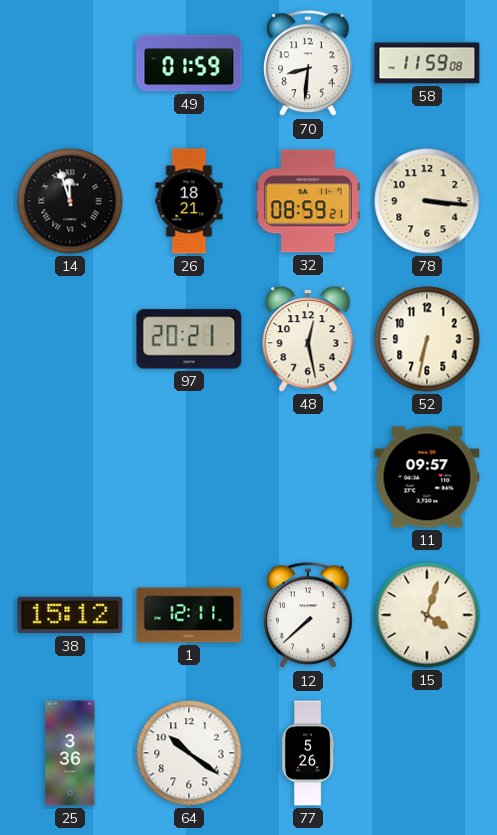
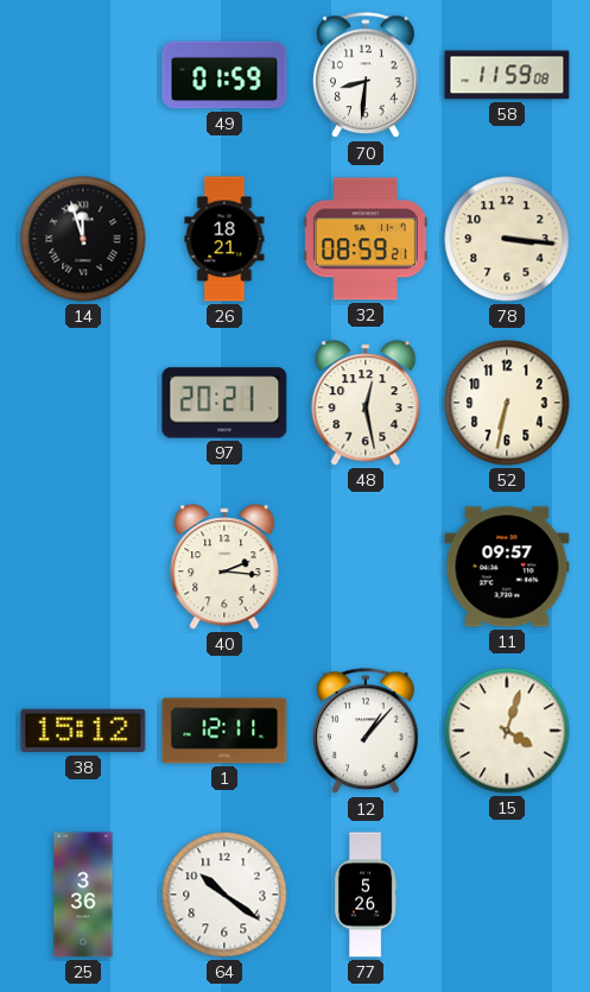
40: none -> 2:16
12: 7:38 -> 1:07
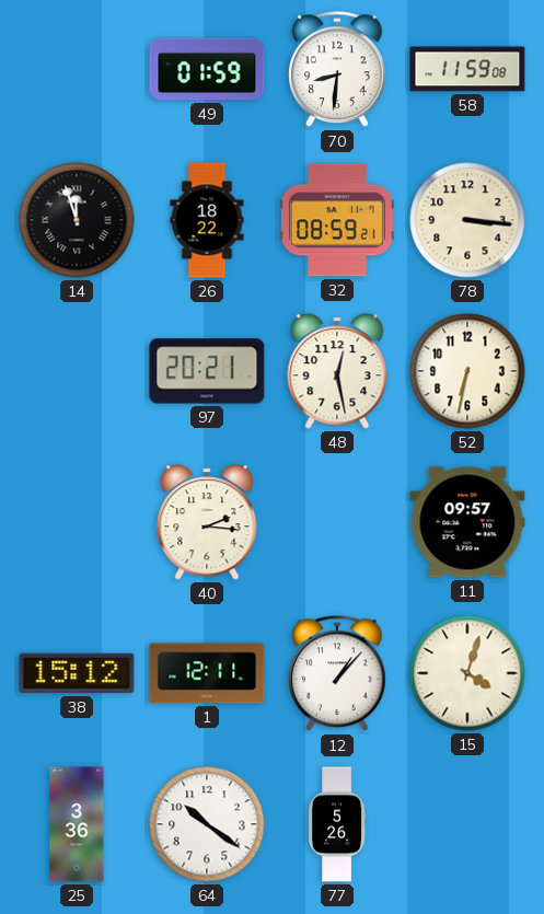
26: 18:21 -> 18:22
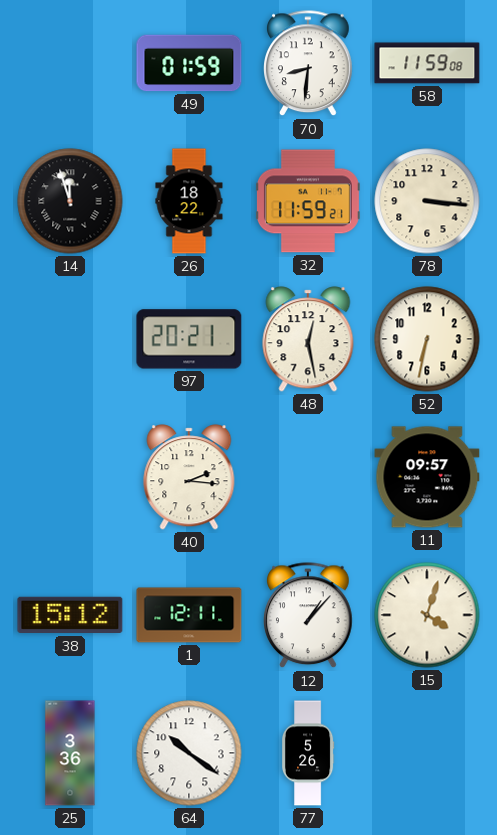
32: 08:59 -> 11:59
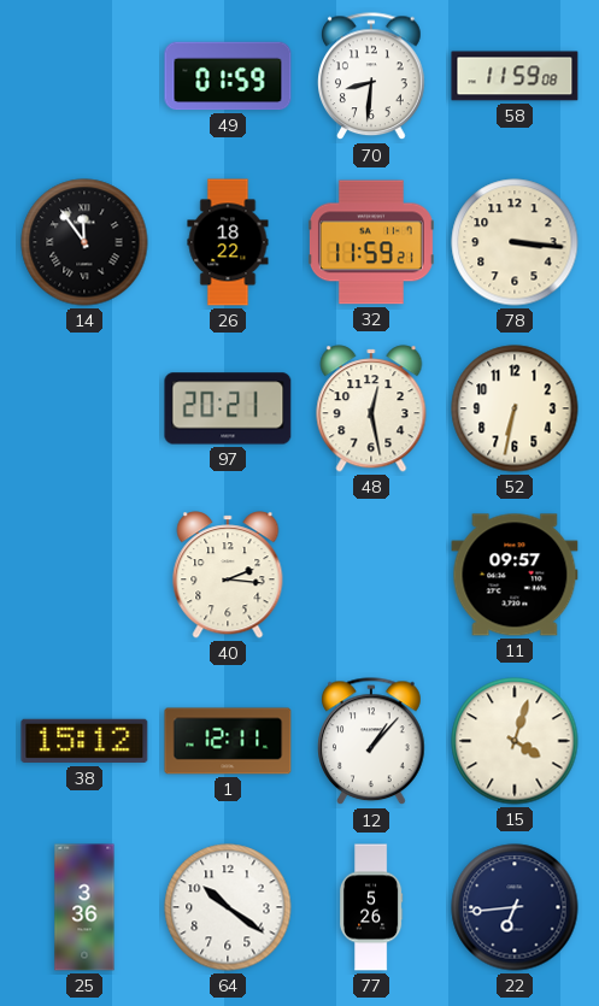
14: 11:57 -> 11:54
22: none -> 6:44
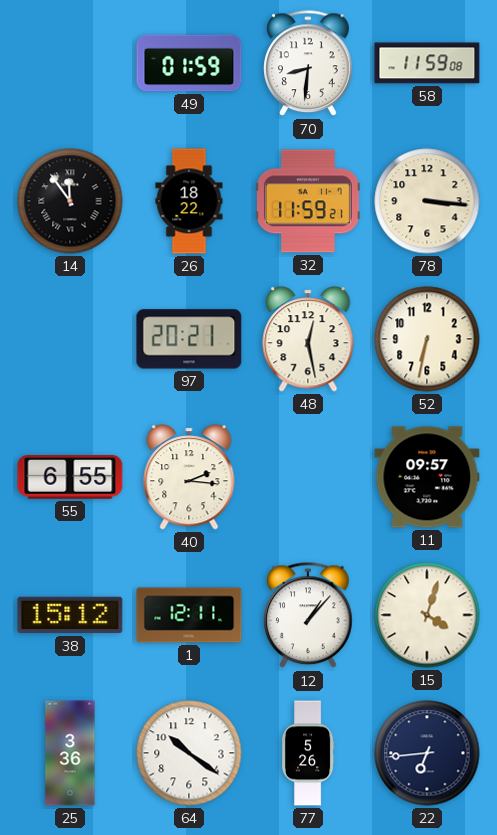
55: none -> 6:55
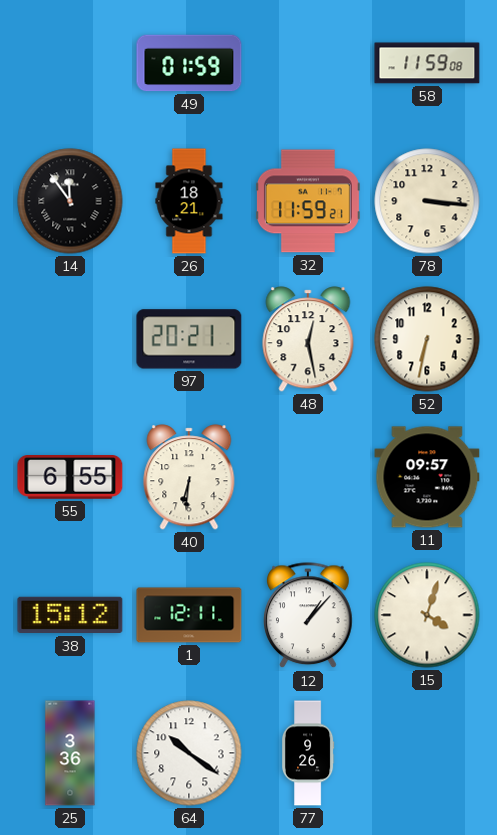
70: 8:31 -> none
26: 18:22 -> 18:21
40: 2:16 -> 6:31
77: 5:26 -> 9:26
22: 6:44 -> none
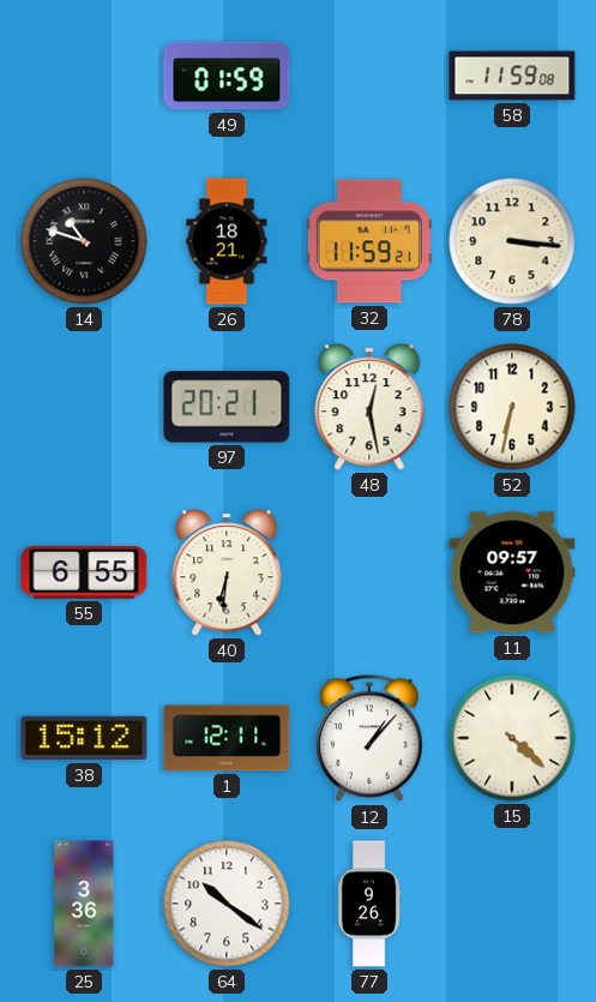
14: 11:54 -> 10:48
15: 4:03 -> 4:22
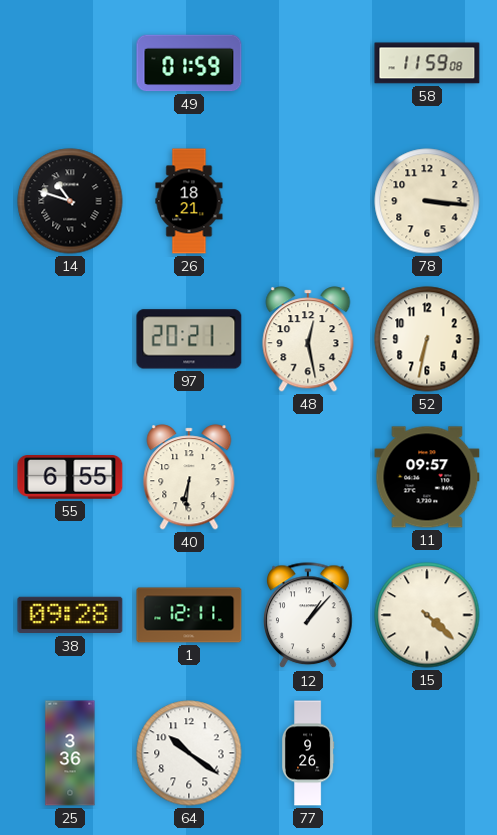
32: 11:59 -> none
38: 15:12 -> 09:28
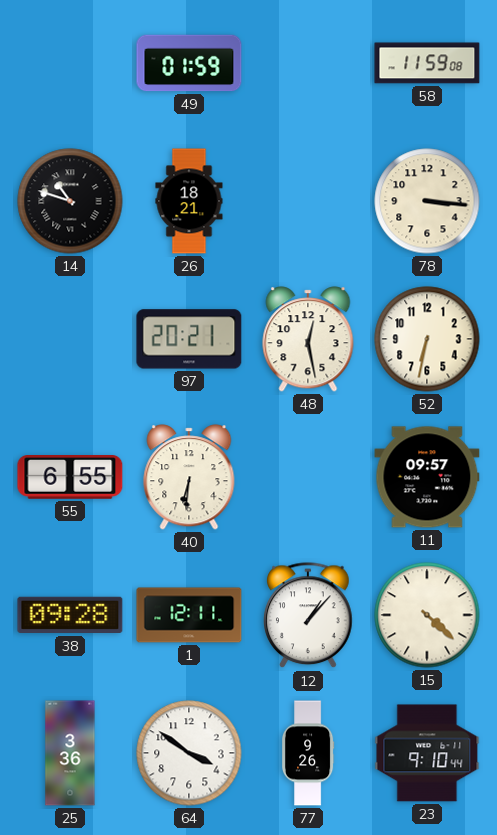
64: 10:21 -> 3:51
23: none -> 9:10
